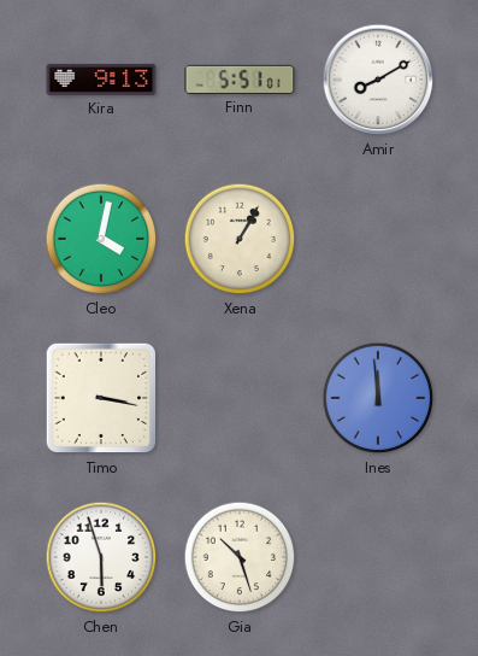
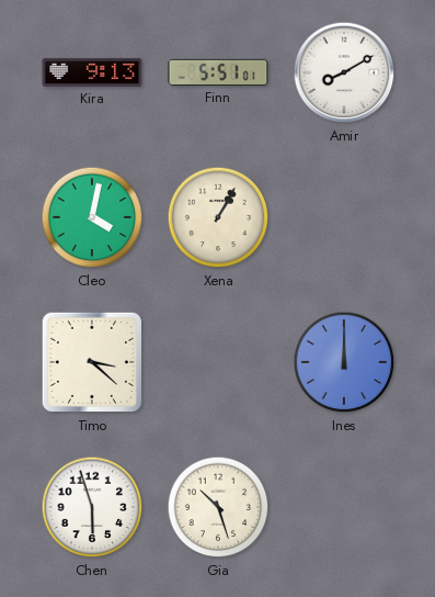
Timo: 3:17 -> 3:22
Ines: 11:59 -> 12:00
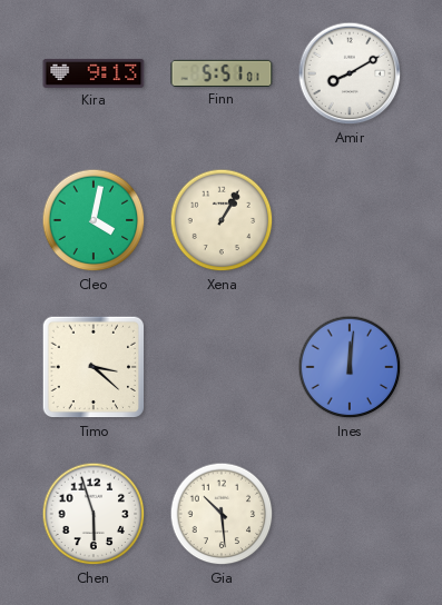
Ines: 12:00 -> 12:01
Gia: 10:27 -> 10:29
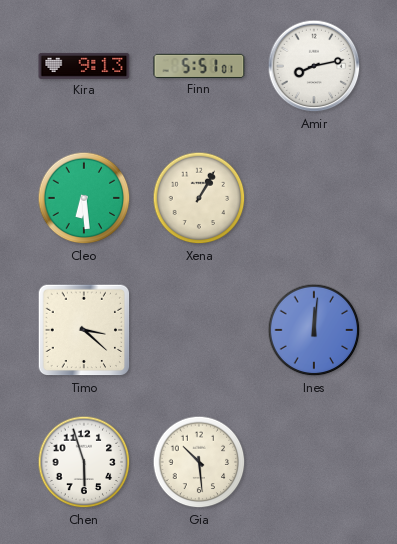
Amir: 8:10 -> 8:13
Cleo: 4:02 -> 6:29
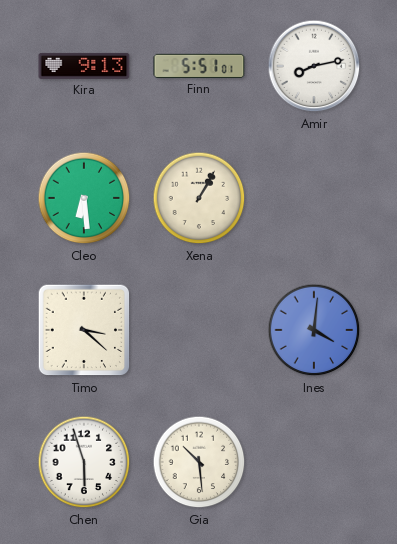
Ines: 12:01 -> 4:01
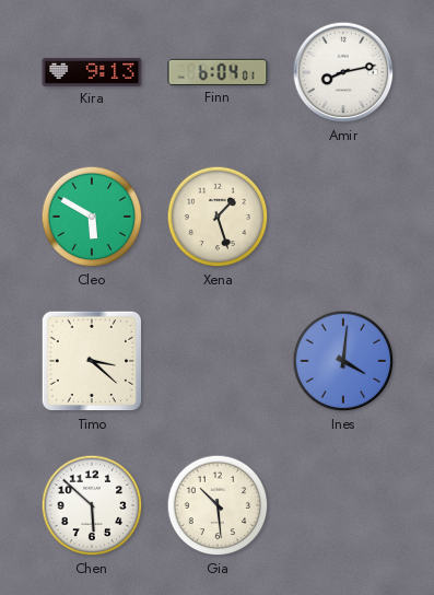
Finn: 5:51 -> 6:04
Cleo: 6:29 -> 5:50
Xena: 1:05 -> 1:27
Chen: 5:57 -> 5:52
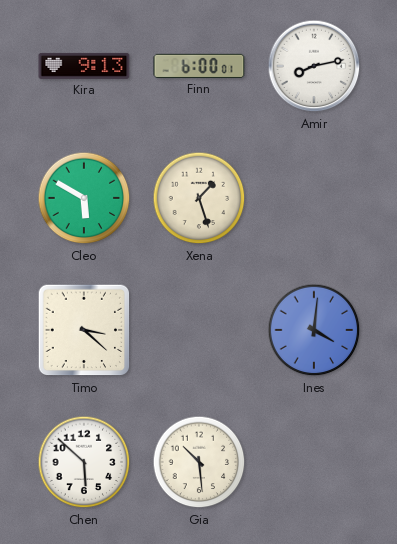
Finn: 6:04 -> 6:00
